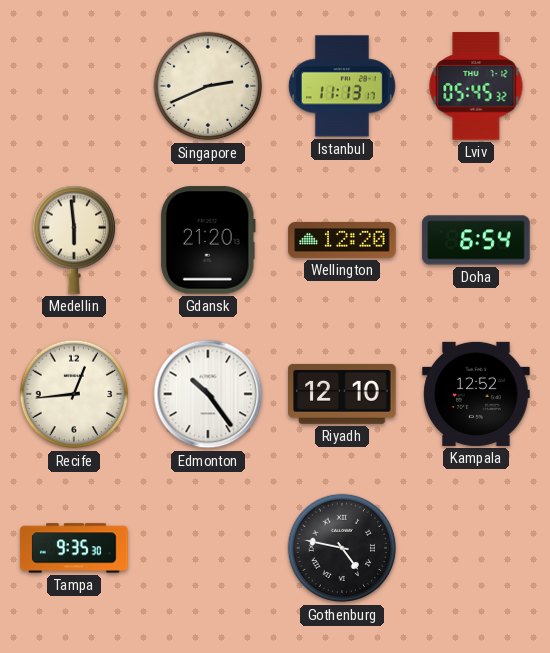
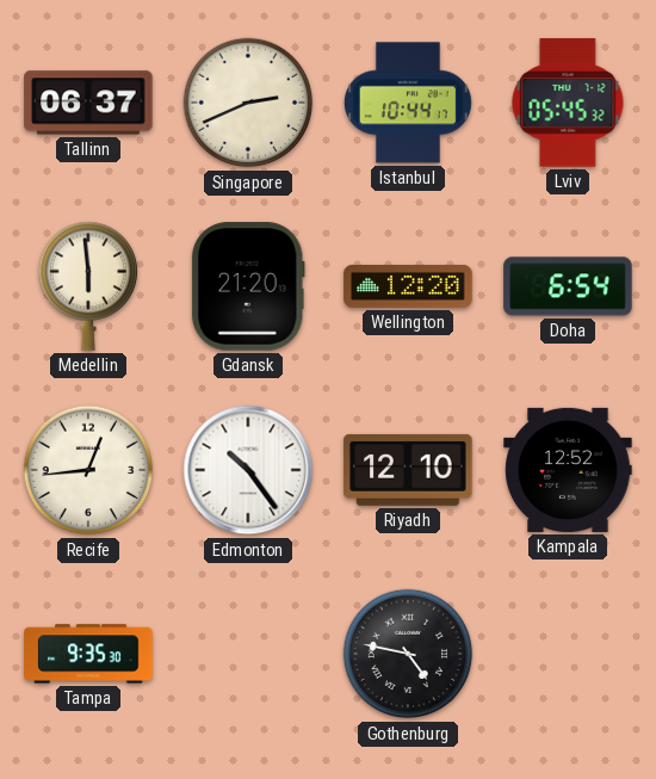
Tallinn: none -> 06:37
Istanbul: 11:13 -> 10:44
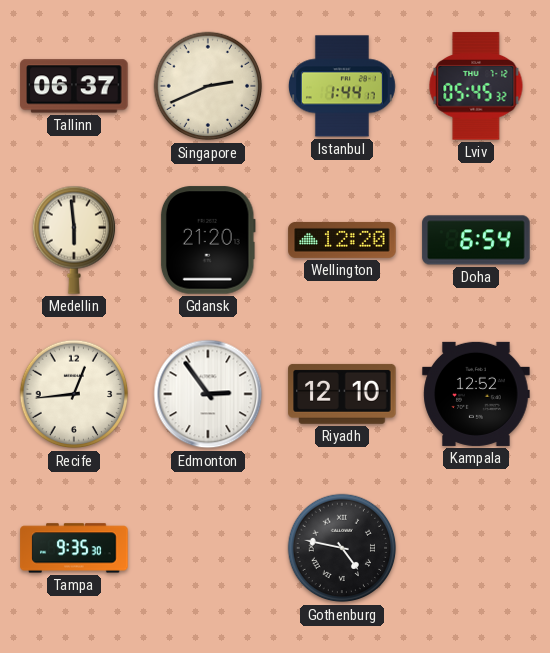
Istanbul: 10:44 -> 1:44
Edmonton: 10:24 -> 2:54
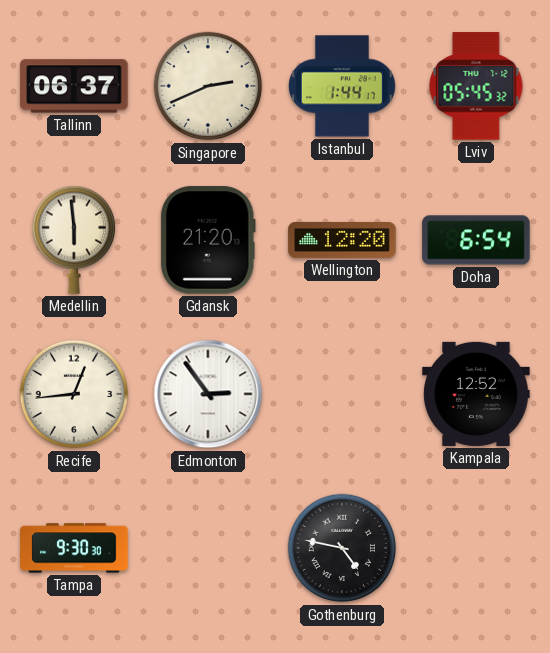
Riyadh: 12:10 -> none
Tampa: 9:35 -> 9:30
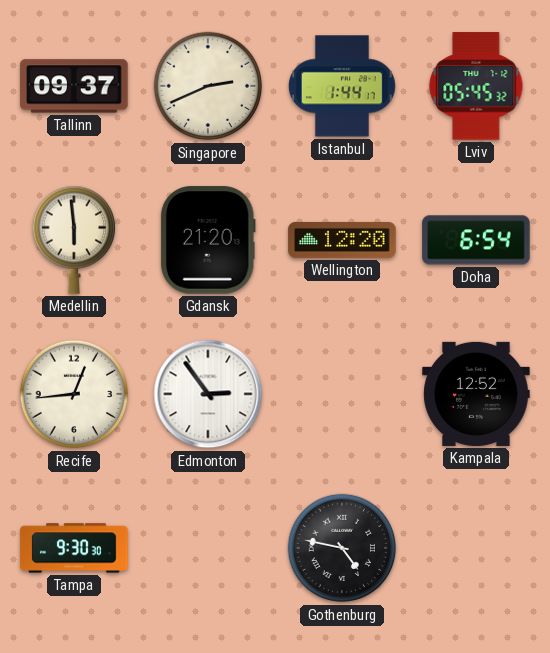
Tallinn: 06:37 -> 09:37
